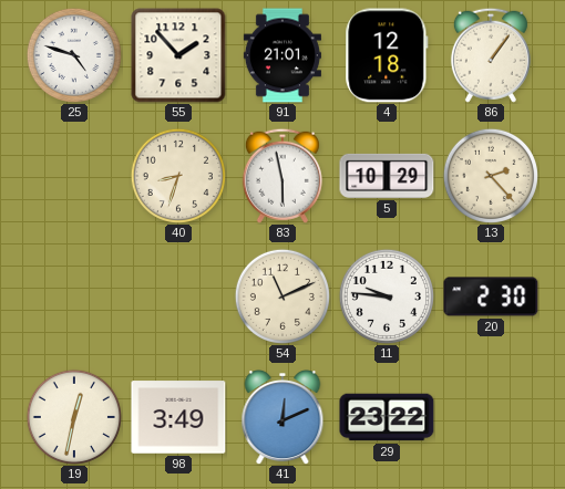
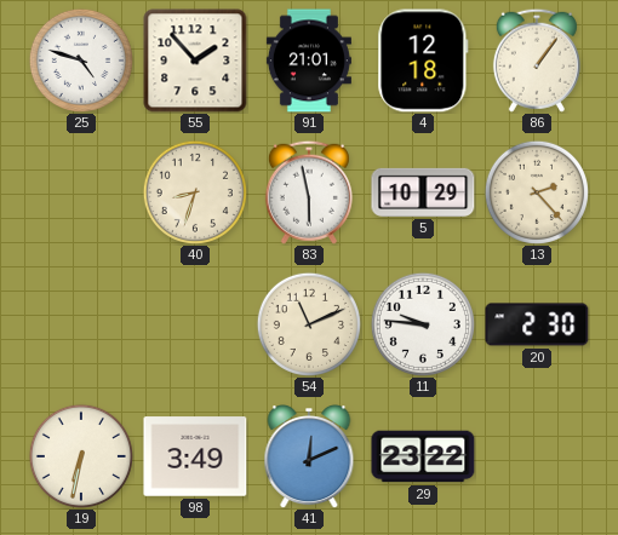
19: 12:32 -> 6:32
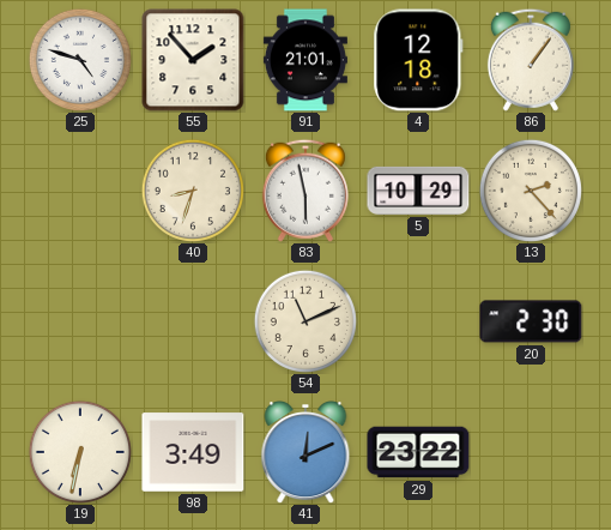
11: 9:46 -> none
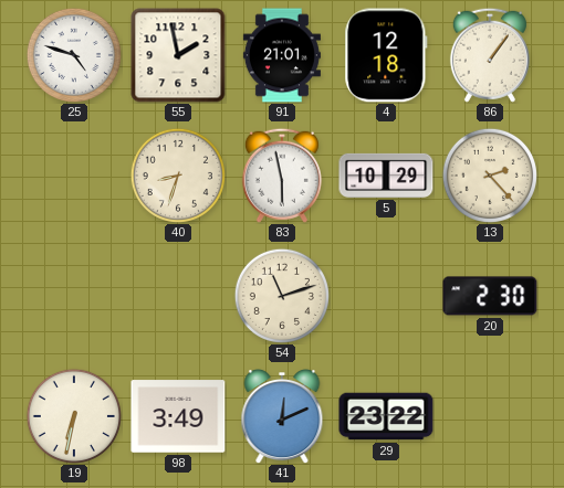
55: 1:53 -> 1:58
54: 11:11 -> 11:12
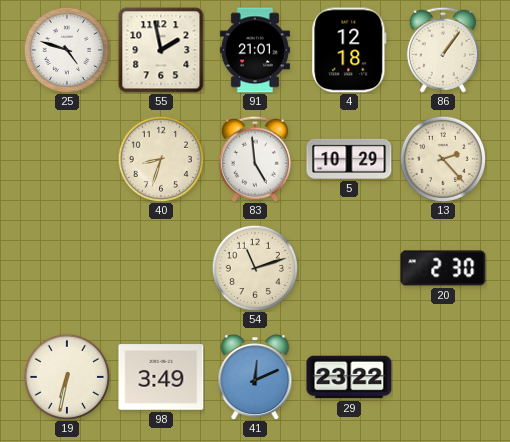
83: 5:58 -> 4:59
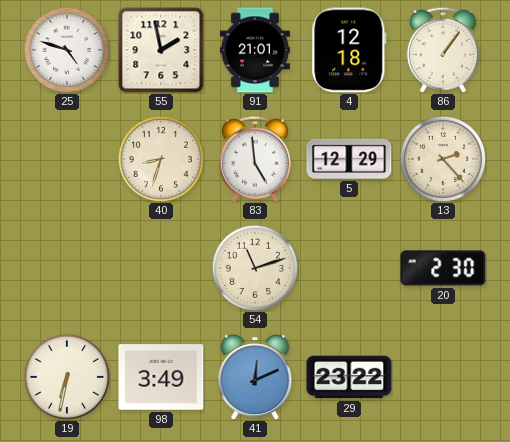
5: 10:29 -> 12:29
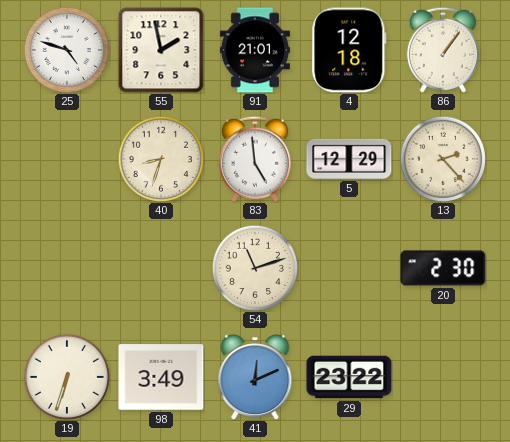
19: 6:32 -> 6:33
